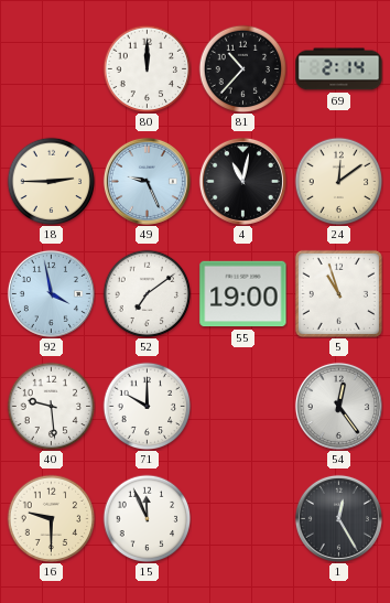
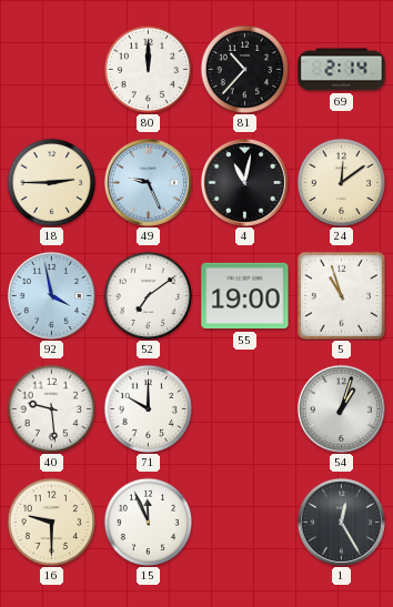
54: 12:24 -> 1:03
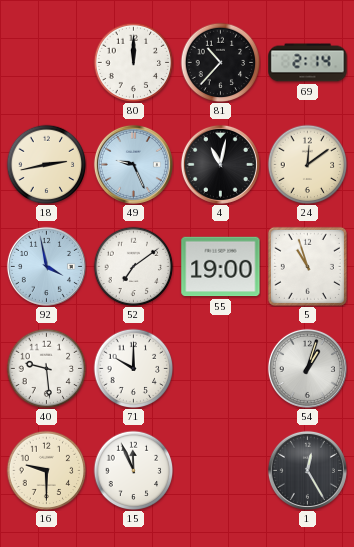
18: 2:45 -> 2:43
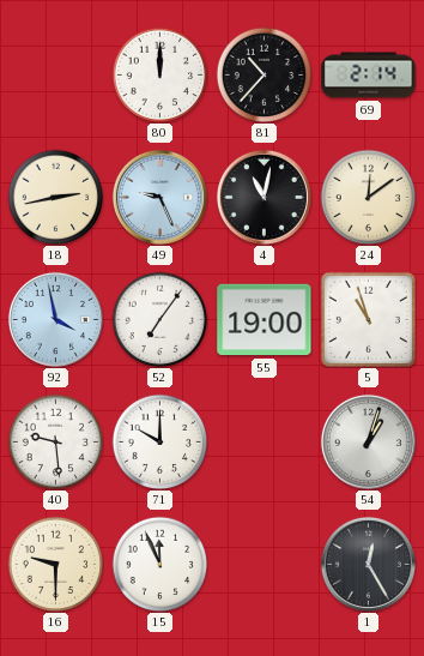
52: 7:09 -> 7:06
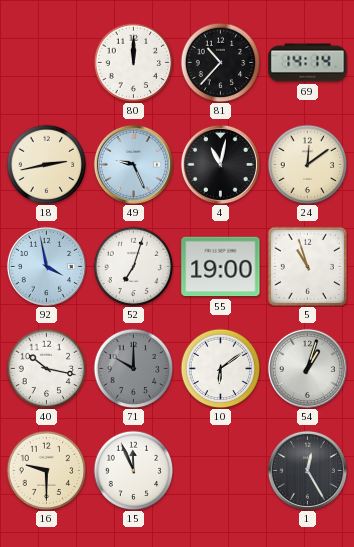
69: 2:14 -> 14:14
52: 7:06 -> 7:03
40: 9:29 -> 10:17
71 dial: white -> grey
10: none -> 6:09
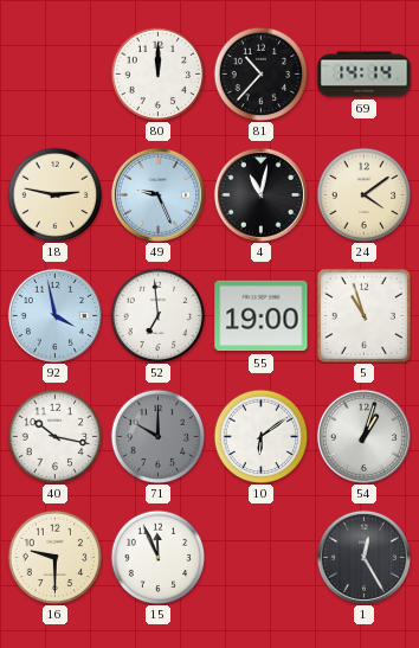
18: 2:43 -> 2:47
24: 12:09 -> 4:09
52: 7:03 -> 6:59
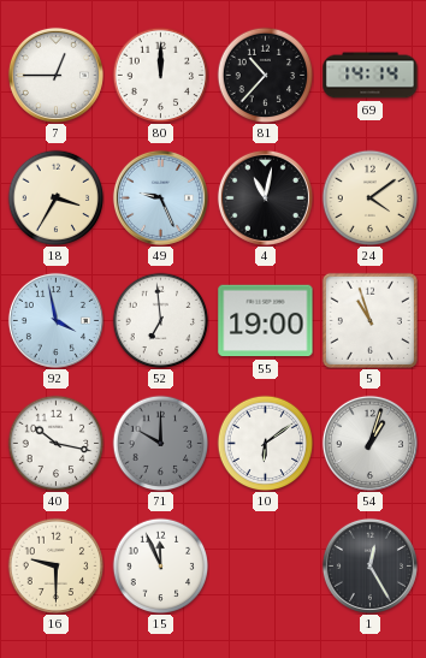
7: none -> 12:45
18: 2:47 -> 3:35
